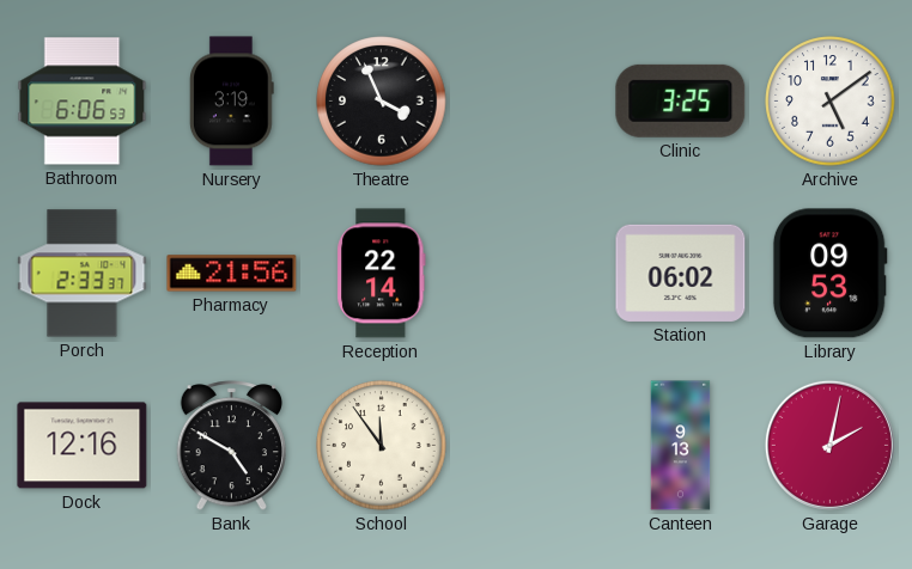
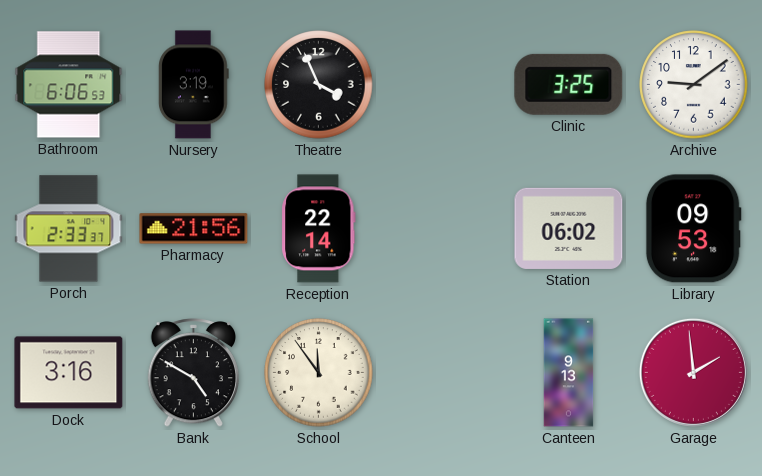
Archive: 5:09 -> 9:09
Dock: 12:16 -> 3:16
Garage: 2:02 -> 1:59
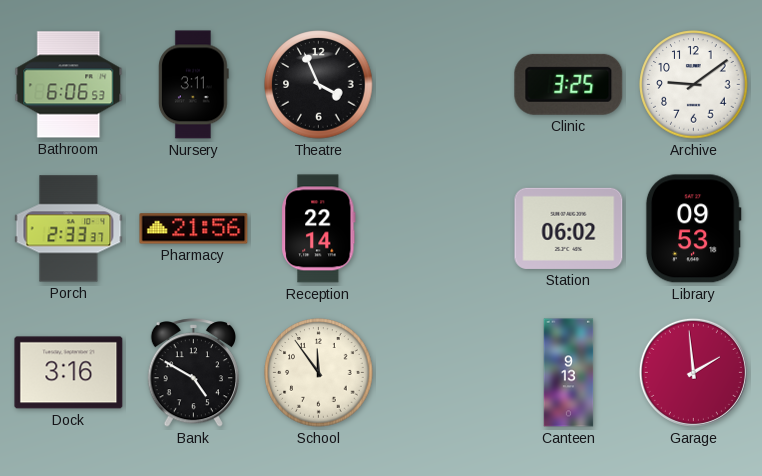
Nursery: 3:19 -> 3:11
